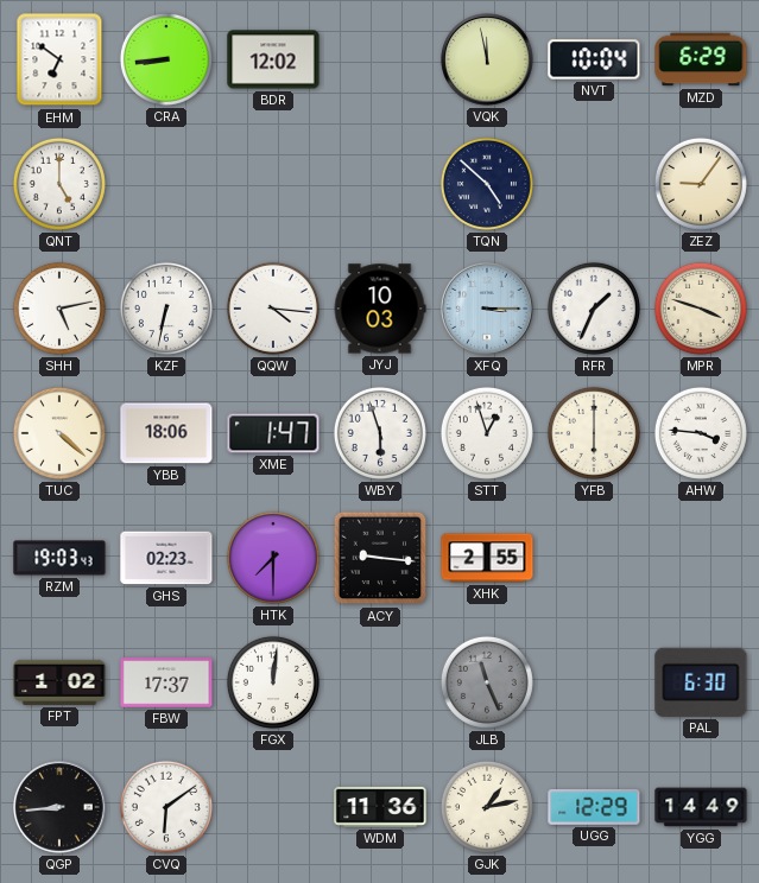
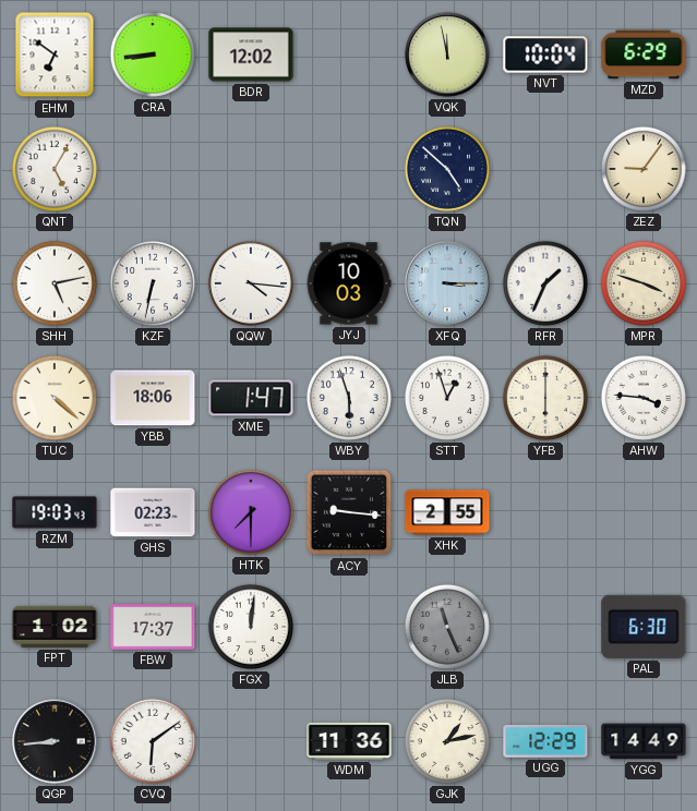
QNT: 5:00 -> 5:05
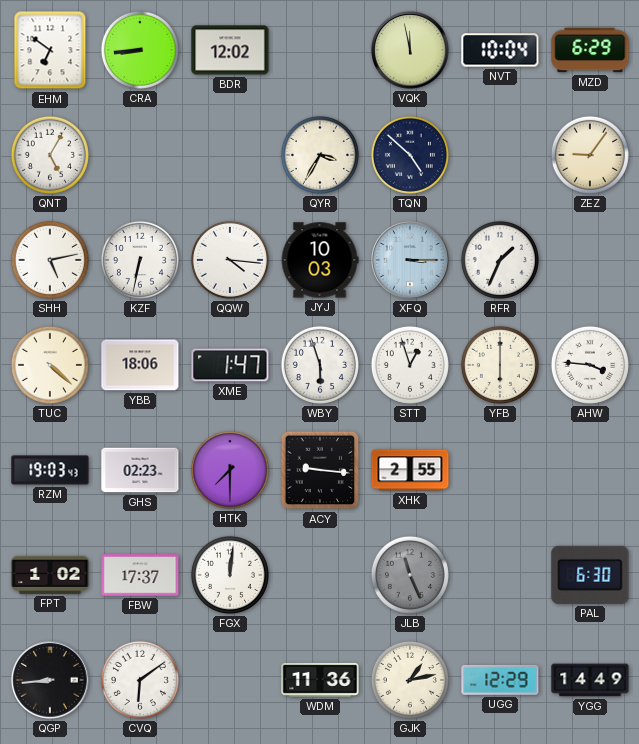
QYR: none -> 3:35
MPR: 3:48 -> none
